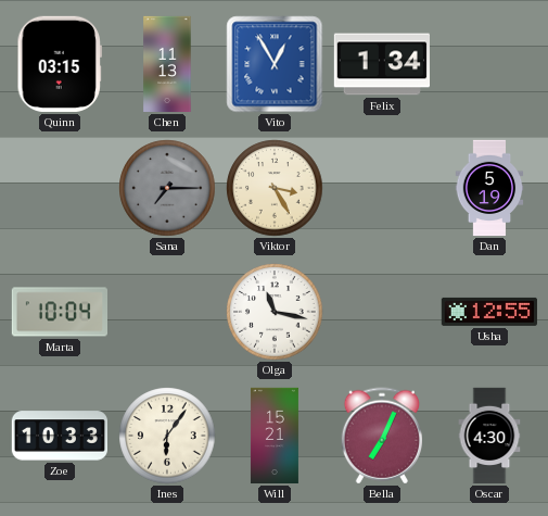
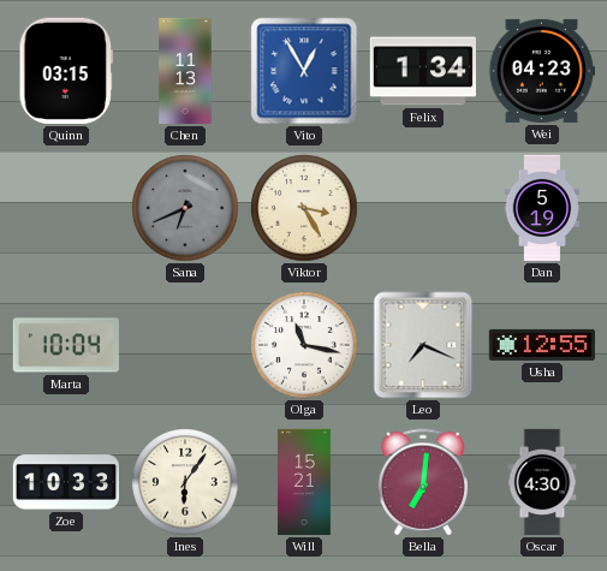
Wei: none -> 04:23
Sana: 7:15 -> 6:41
Leo: none -> 7:19
Bella: 7:04 -> 7:01
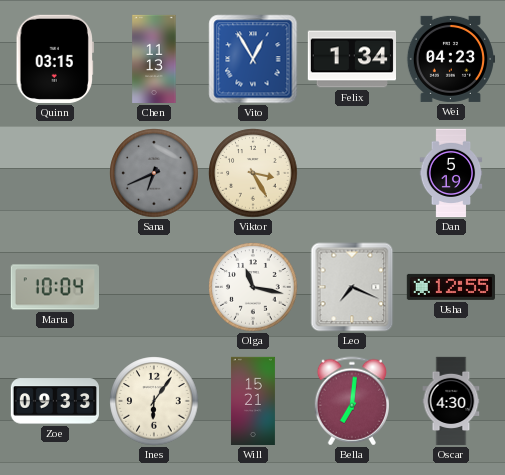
Zoe: 10:33 -> 09:33
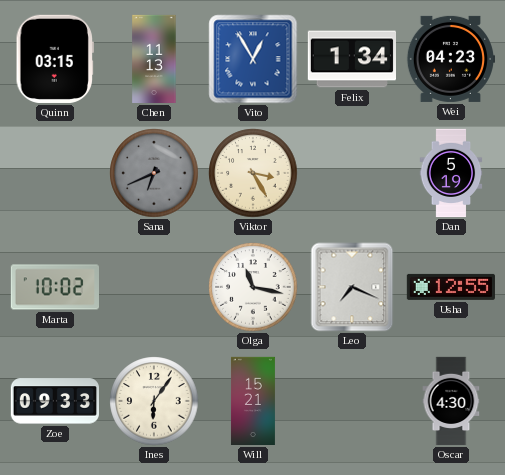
Marta: 10:04 -> 10:02
Bella: 7:01 -> none
